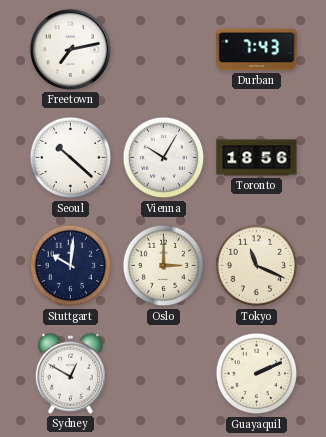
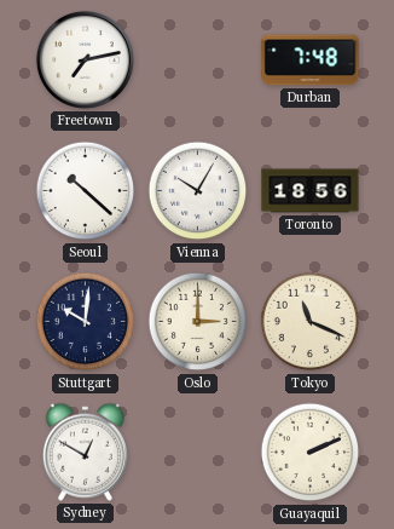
Durban: 7:43 -> 7:48
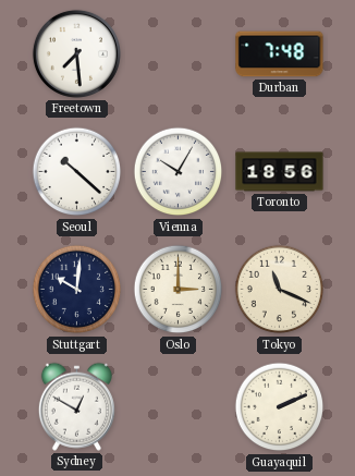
Freetown: 7:13 -> 7:29
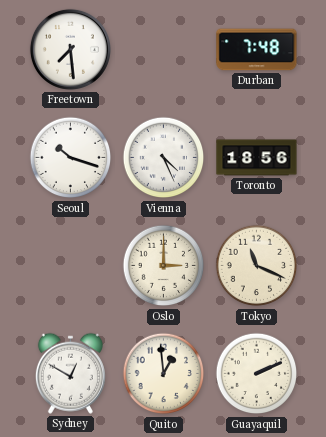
Seoul: 10:22 -> 10:18
Vienna: 10:05 -> 4:26
Stuttgart: 10:01 -> none
Quito: none -> 12:59
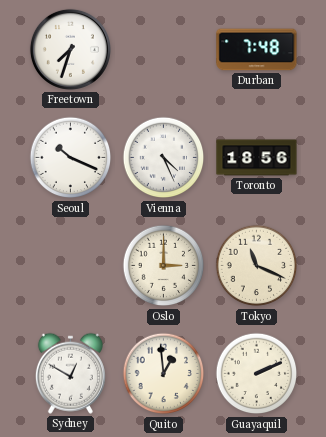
Freetown: 7:29 -> 7:33
Seoul: 10:18 -> 10:19
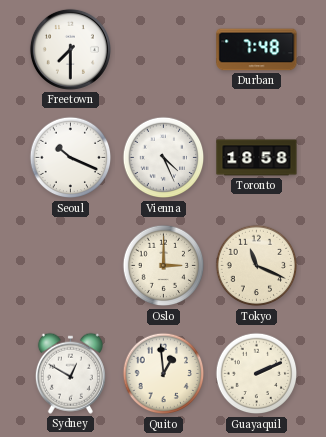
Freetown: 7:33 -> 7:30
Toronto: 18:56 -> 18:58
